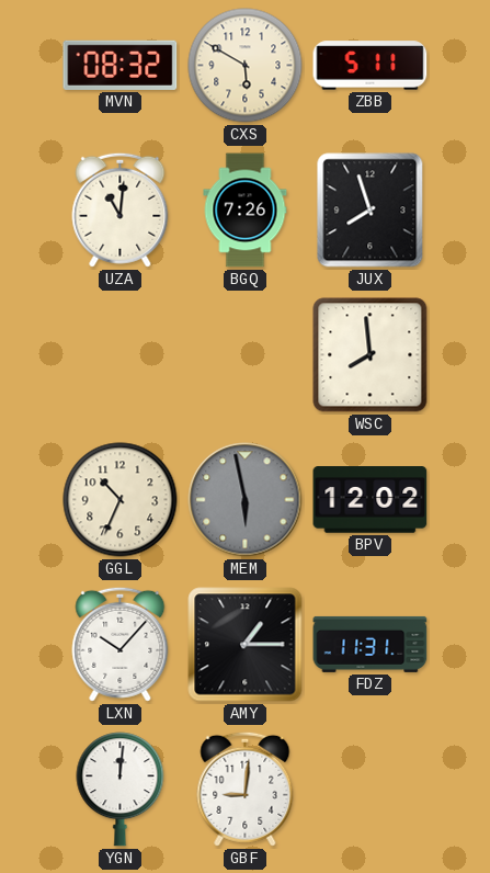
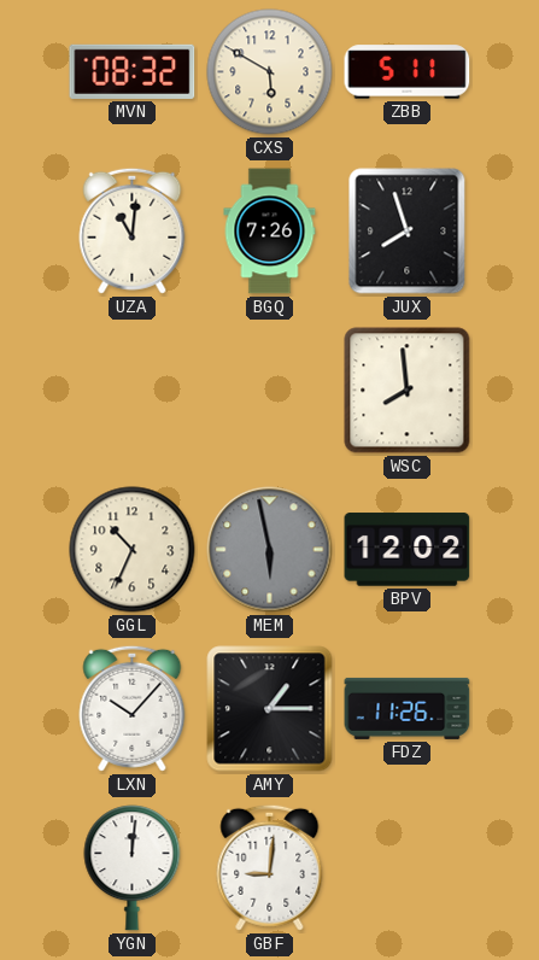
FDZ: 11:31 -> 11:26
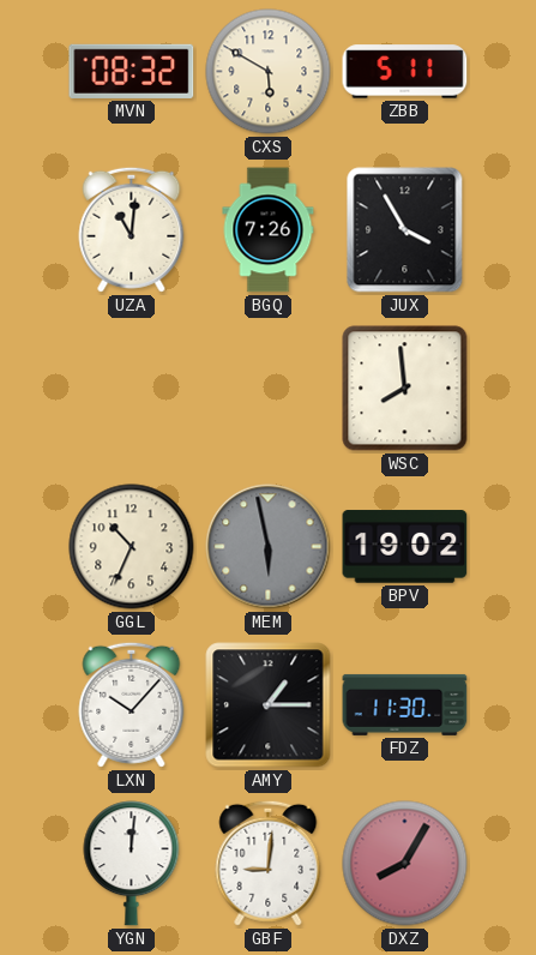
JUX: 7:57 -> 3:55
BPV: 12:02 -> 19:02
FDZ: 11:26 -> 11:30
DXZ: none -> 8:05
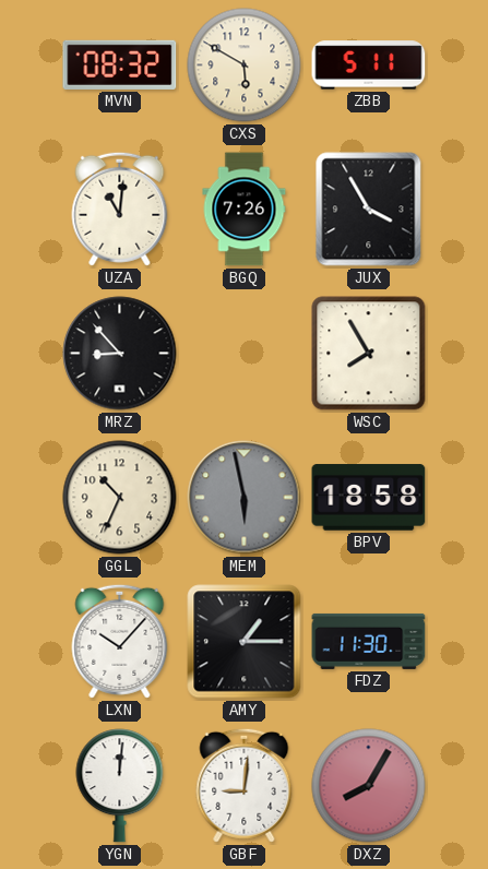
MRZ: none -> 8:53
WSC: 7:59 -> 7:55
BPV: 19:02 -> 18:58
